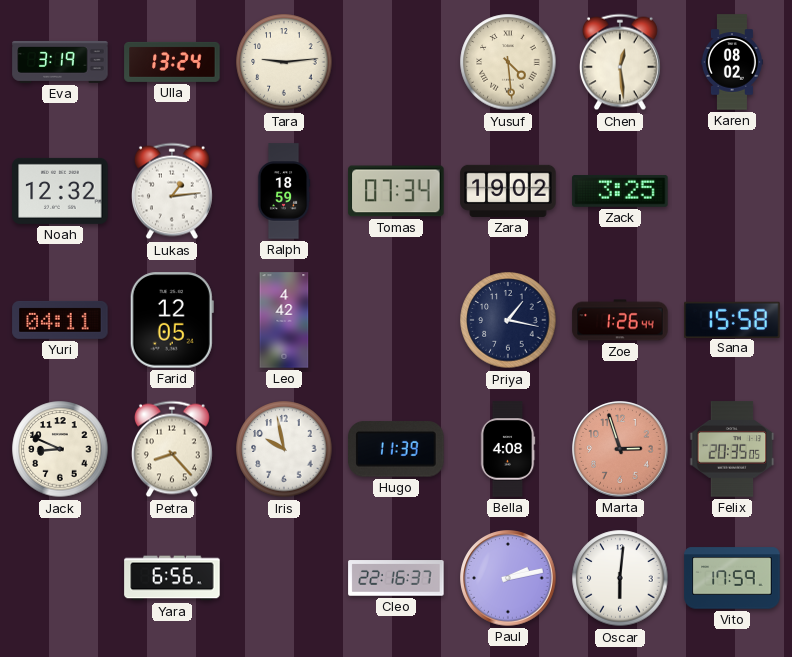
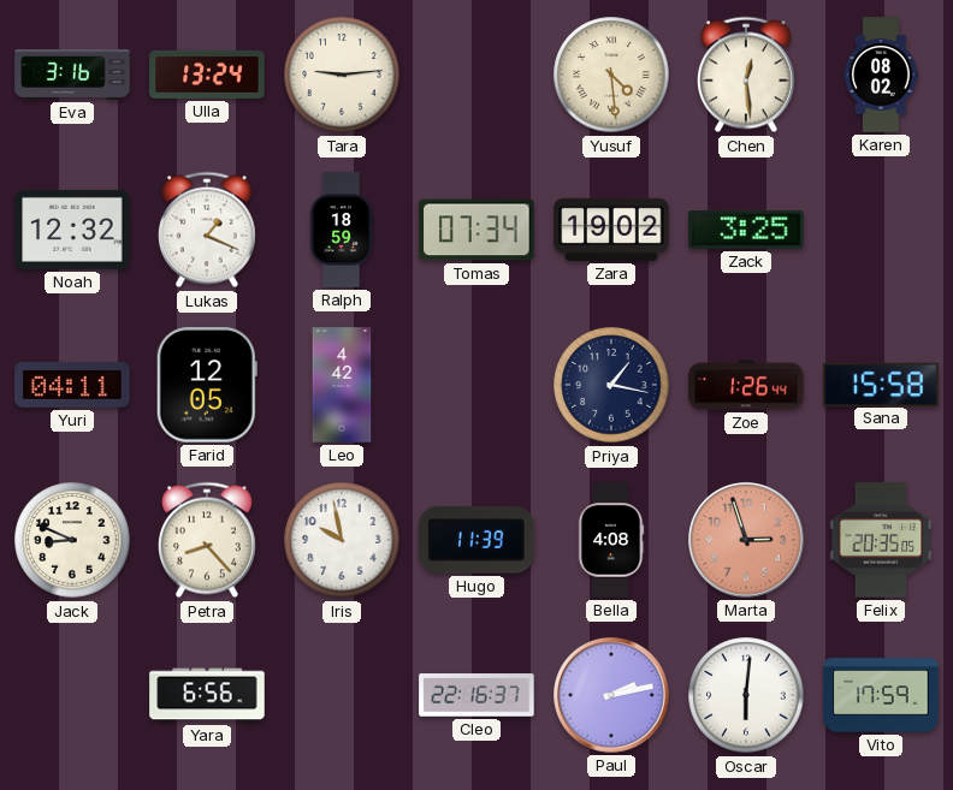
Eva: 3:19 -> 3:16
Lukas: 1:14 -> 1:19
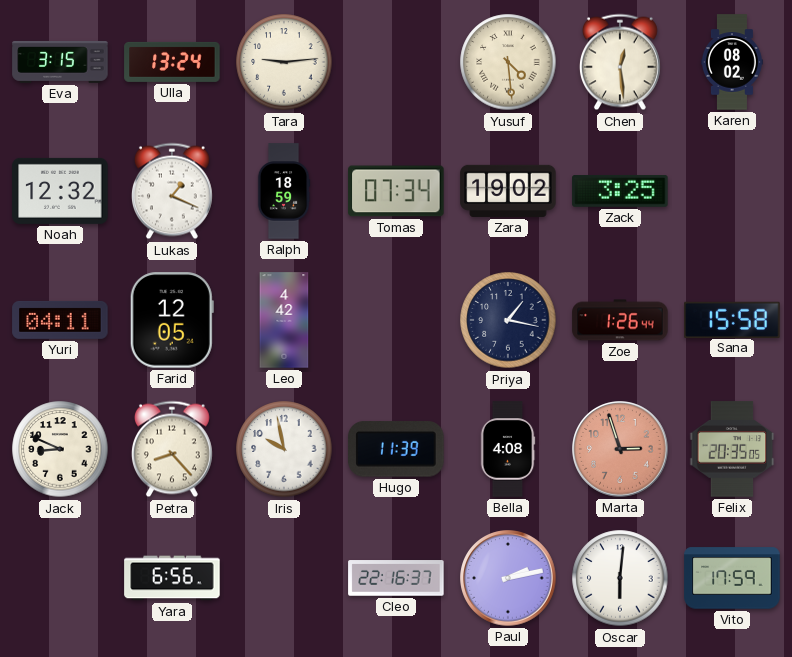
Eva: 3:16 -> 3:15
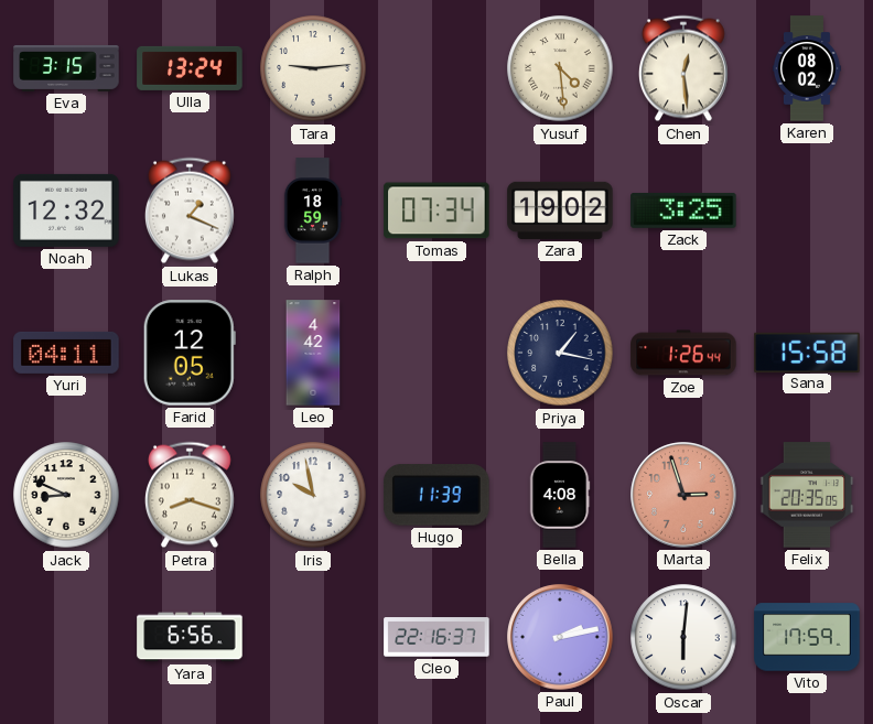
Petra: 8:23 -> 8:18
